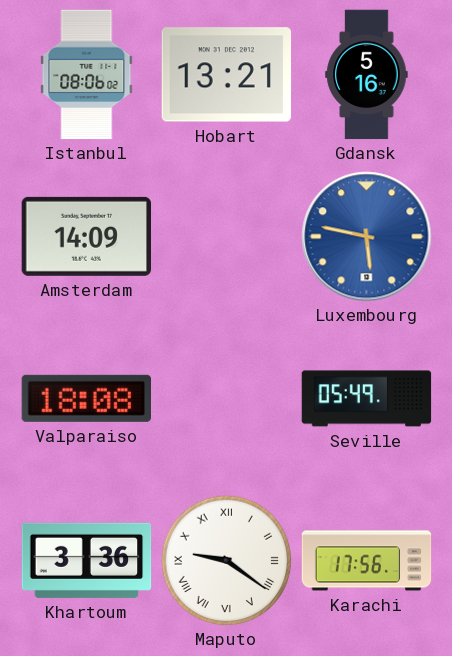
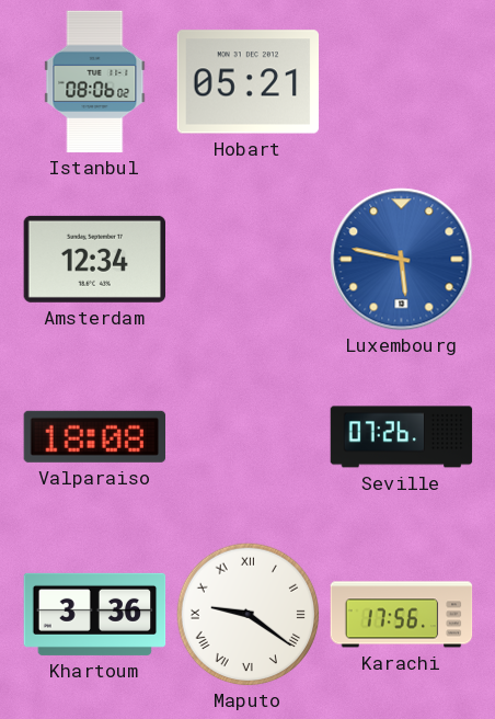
Hobart: 13:21 -> 05:21
Gdansk: 5:16 -> none
Amsterdam: 14:09 -> 12:34
Seville: 05:49 -> 07:26
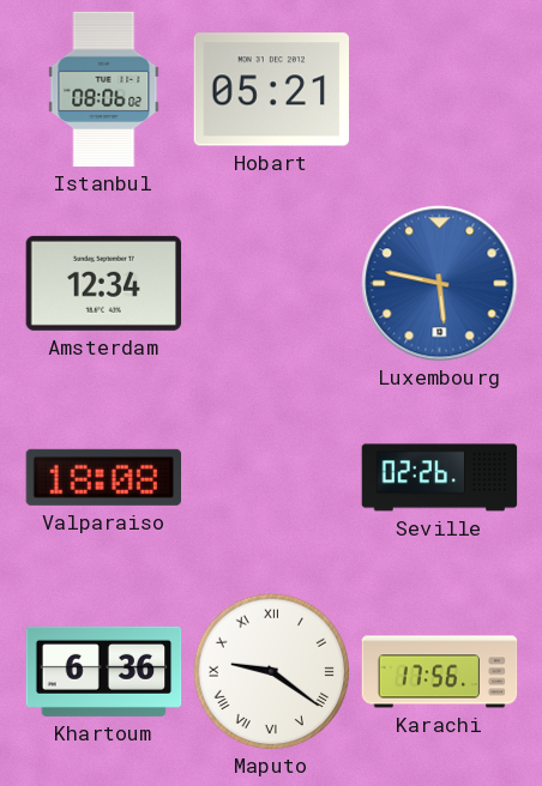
Seville: 07:26 -> 02:26
Khartoum: 3:36 -> 6:36
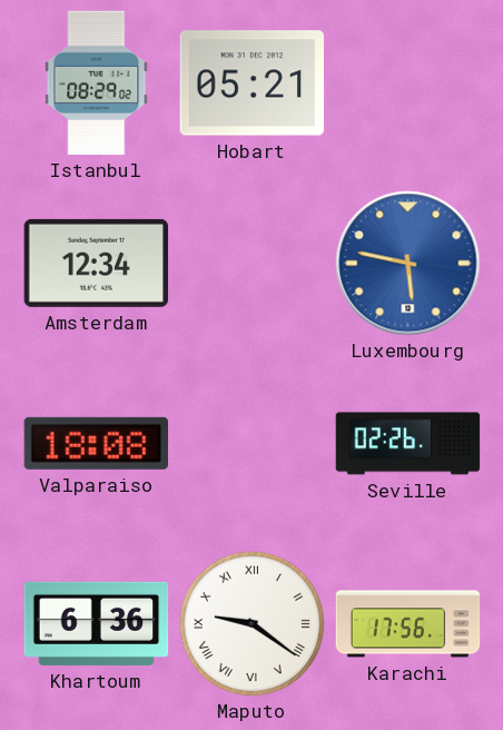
Istanbul: 08:06 -> 08:29
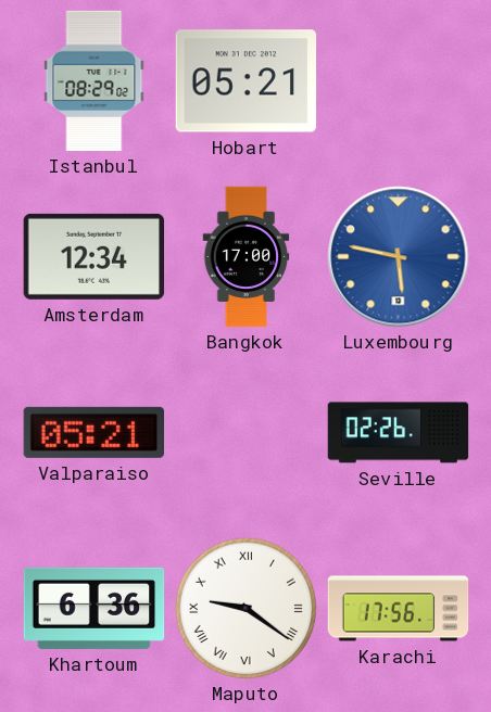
Bangkok: none -> 17:00
Valparaiso: 18:08 -> 05:21
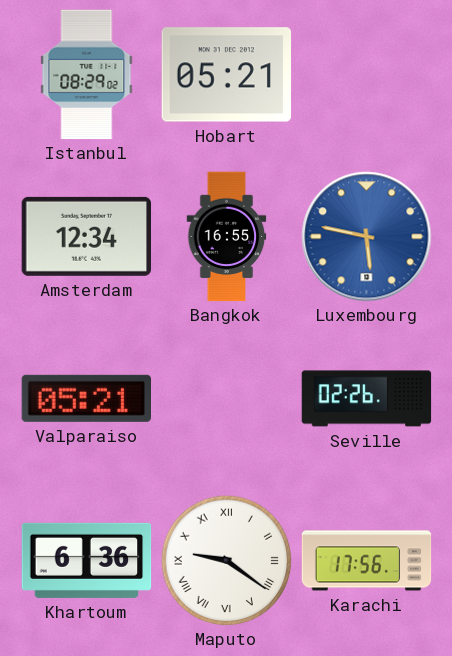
Bangkok: 17:00 -> 16:55
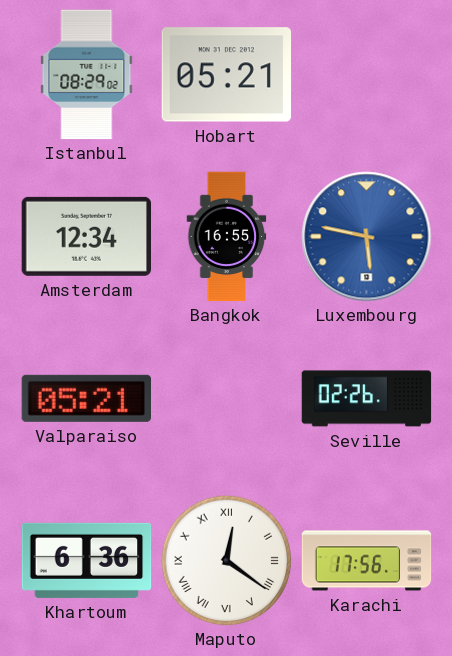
Maputo: 9:21 -> 12:21
